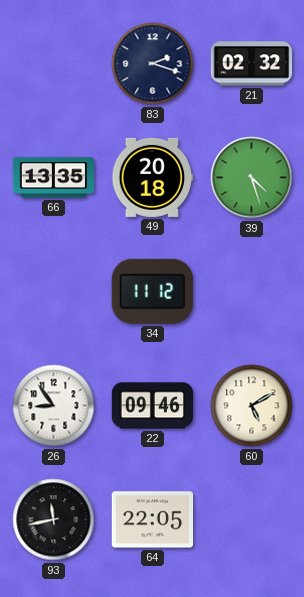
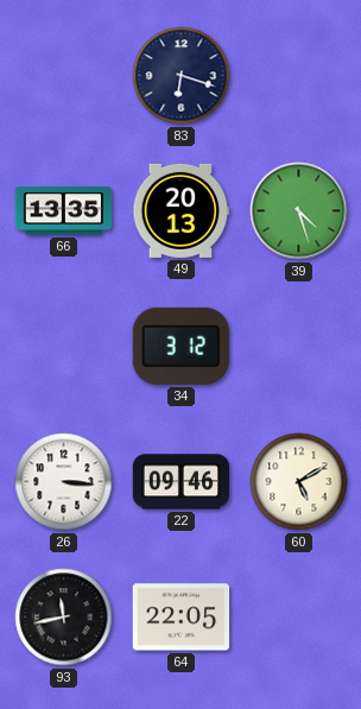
83: 2:18 -> 6:18
21: 02:32 -> none
49: 20:18 -> 20:13
34: 11:12 -> 3:12
26: 8:54 -> 3:16
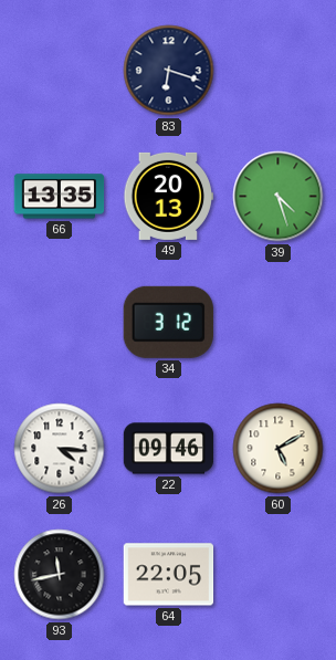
26: 3:16 -> 4:16
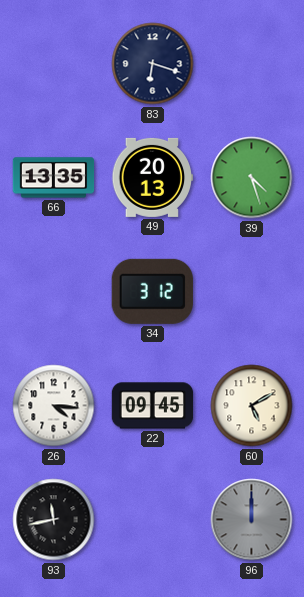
22: 09:46 -> 09:45
64: 22:05 -> none
96: none -> 12:00
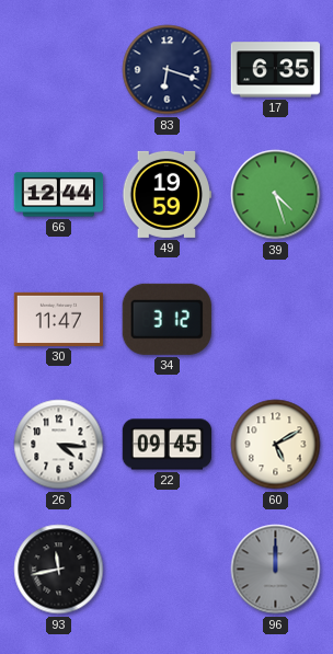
17: none -> 6:35
66: 13:35 -> 12:44
49: 20:13 -> 19:59
30: none -> 11:47
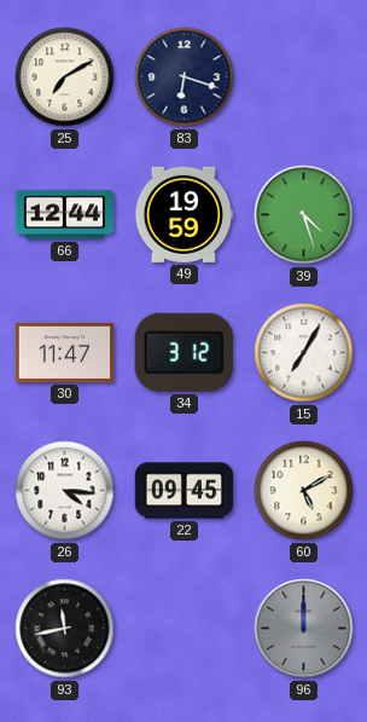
25: none -> 7:10
17: 6:35 -> none
15: none -> 7:05
